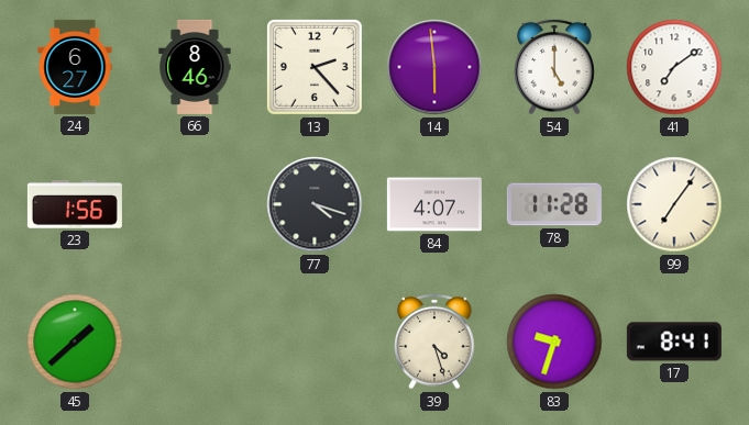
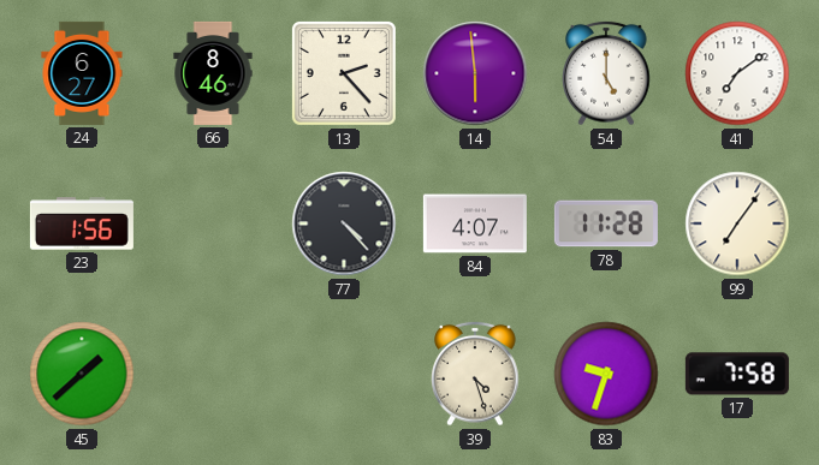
77: 4:18 -> 4:23
17: 8:41 -> 7:58
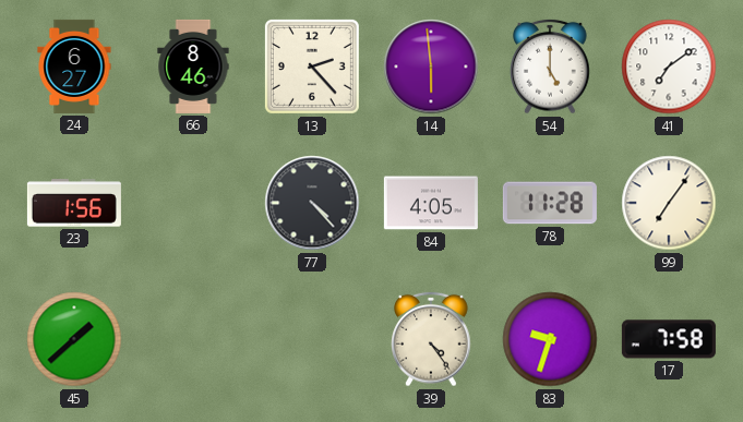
84: 4:07 -> 4:05
39: 4:27 -> 4:24
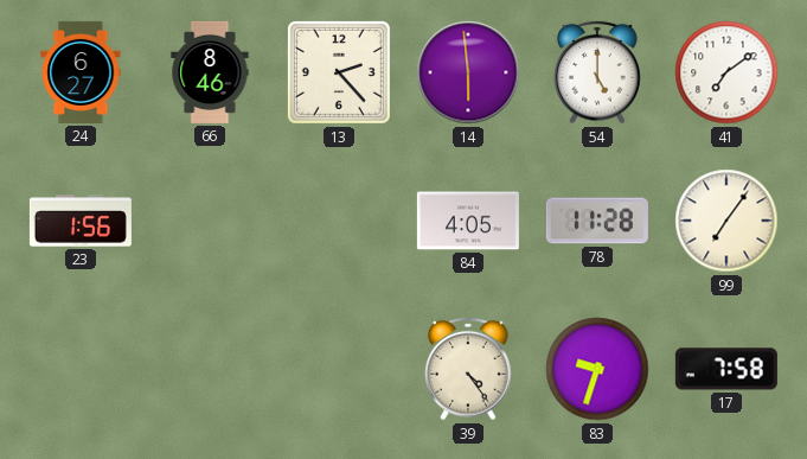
77: 4:23 -> none
45: 1:38 -> none
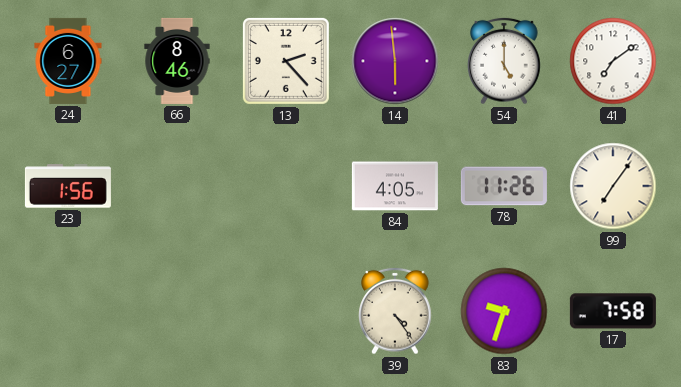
78: 11:28 -> 11:26
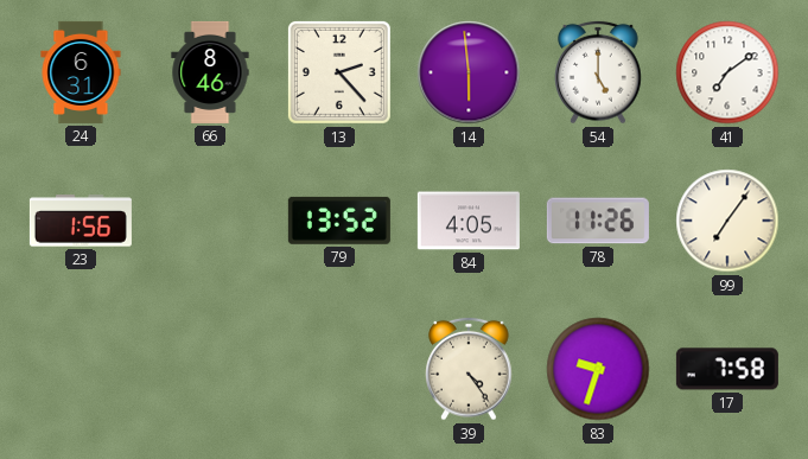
24: 6:27 -> 6:31
79: none -> 13:52
